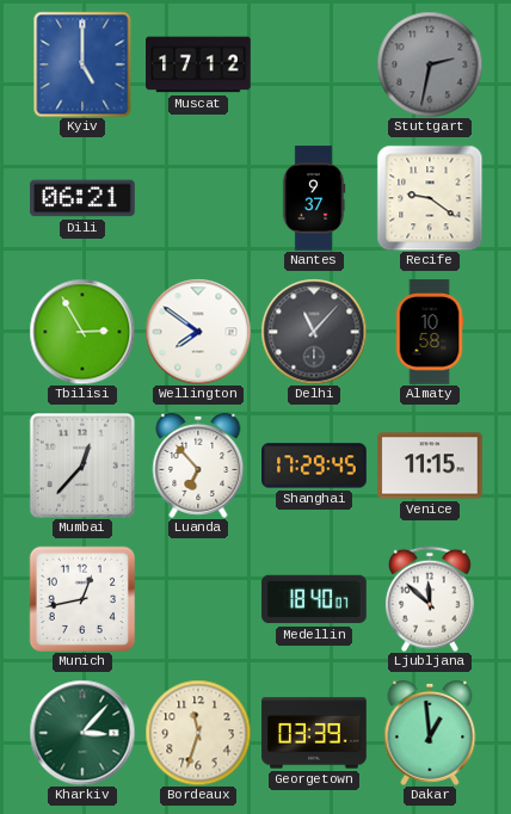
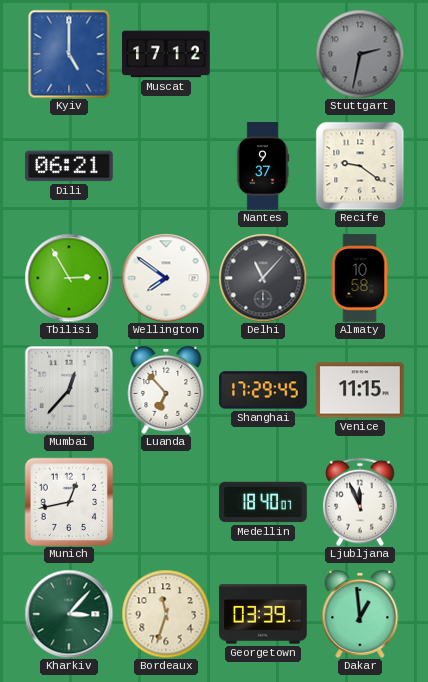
Ljubljana: 11:52 -> 11:56
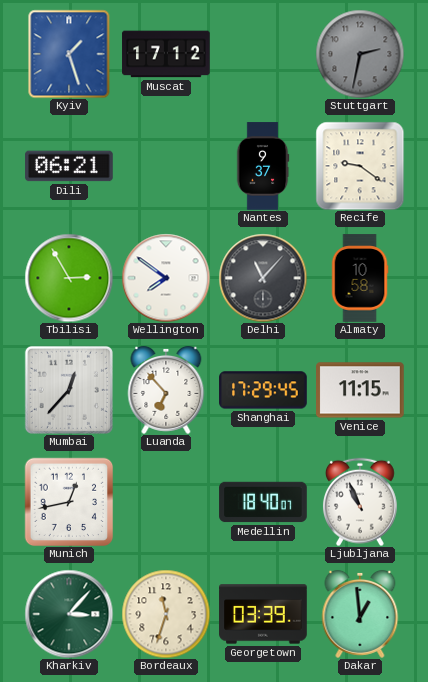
Kyiv: 5:00 -> 1:27
Ljubljana: 11:56 -> 10:56
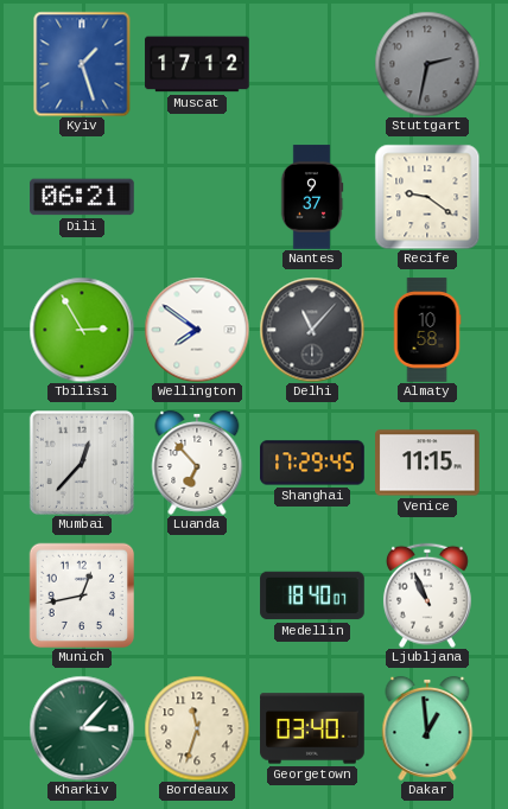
Georgetown: 03:39 -> 03:40
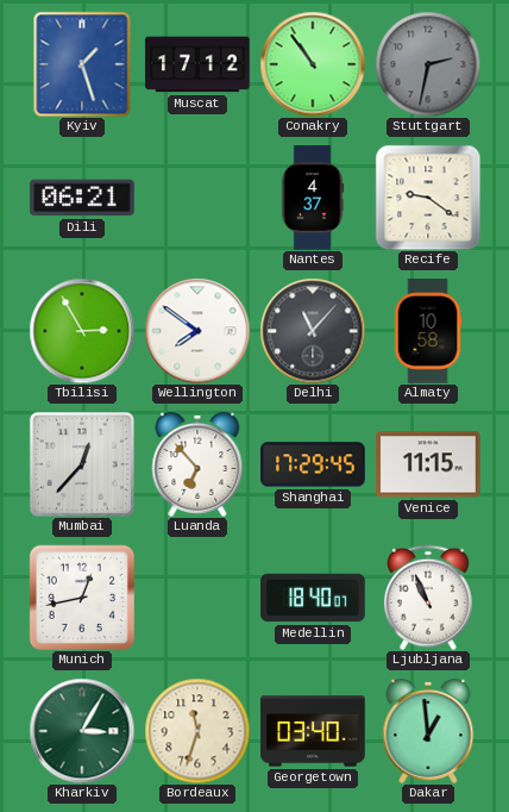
Conakry: none -> 10:54
Nantes: 9:37 -> 4:37
Kharkiv: 3:07 -> 3:05
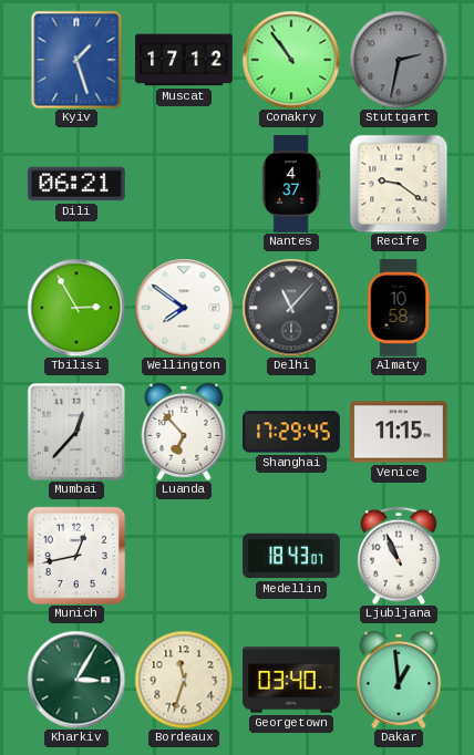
Medellin: 18:40 -> 18:43
